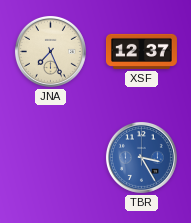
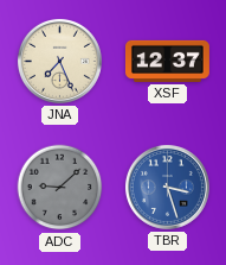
ADC: none -> 9:08
TBR: 3:25 -> 3:27
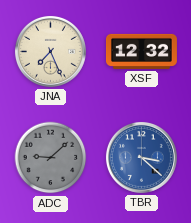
XSF: 12:37 -> 12:32
TBR: 3:27 -> 3:22
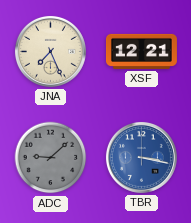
XSF: 12:32 -> 12:21
TBR: 3:22 -> 3:17
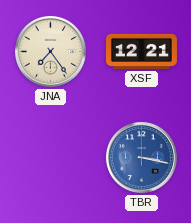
JNA: 7:26 -> 7:24
ADC: 9:08 -> none
